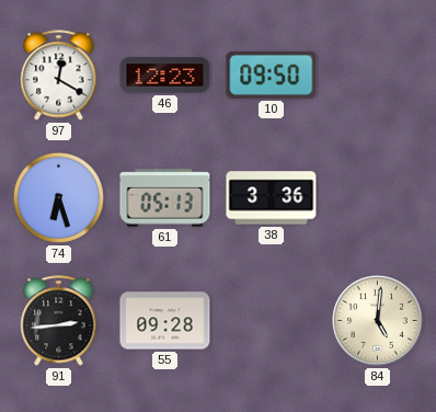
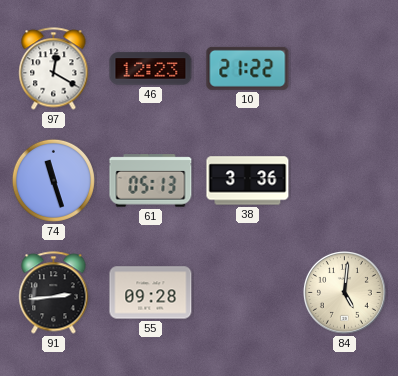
10: 09:50 -> 21:22
74: 6:27 -> 11:27
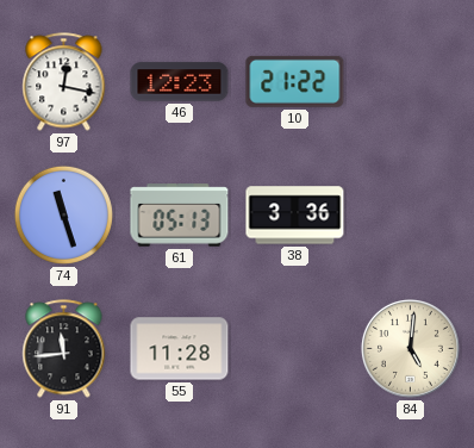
97: 12:20 -> 12:17
91: 2:44 -> 11:44
55: 09:28 -> 11:28
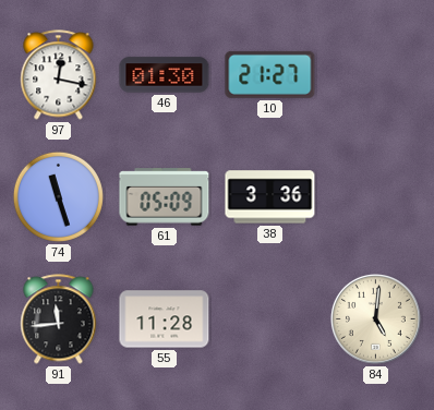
46: 12:23 -> 01:30
10: 21:22 -> 21:27
61: 05:13 -> 05:09
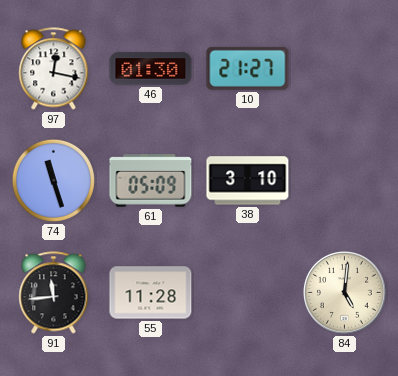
38: 3:36 -> 3:10
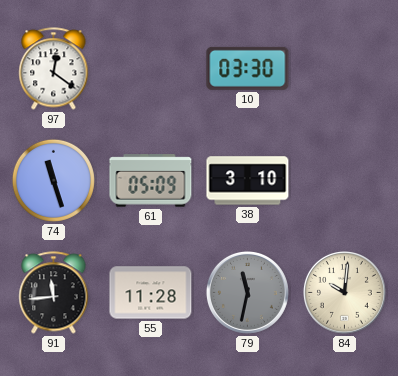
97: 12:17 -> 12:21
46: 01:30 -> none
10: 21:27 -> 03:30
79: none -> 11:32
84: 5:01 -> 10:01
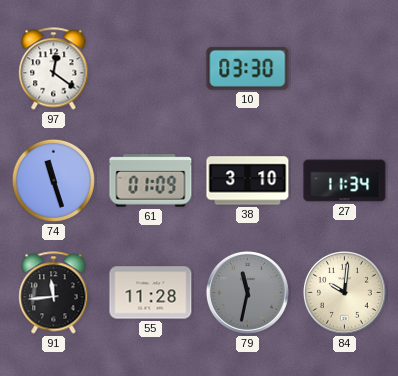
61: 05:09 -> 01:09
27: none -> 11:34
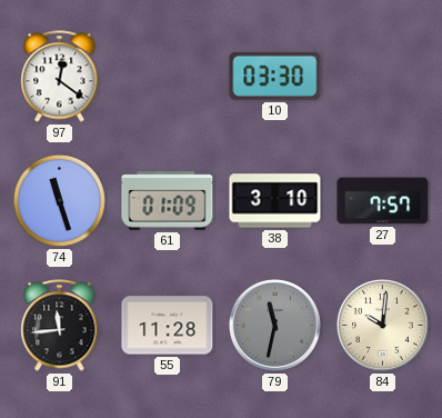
27: 11:34 -> 7:57
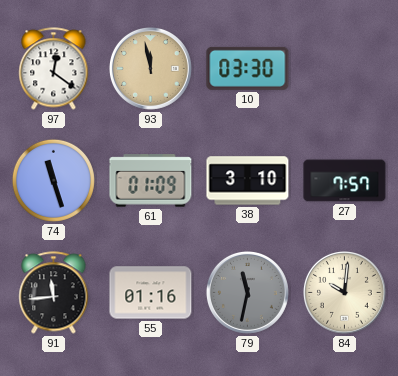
93: none -> 11:58
55: 11:28 -> 01:16
